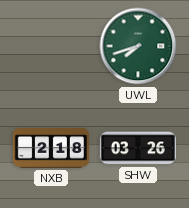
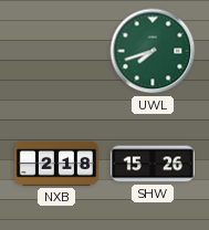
SHW: 03:26 -> 15:26
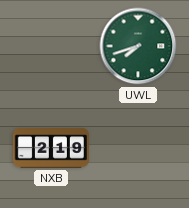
NXB: 2:18 -> 2:19
SHW: 15:26 -> none
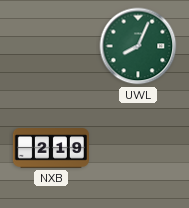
UWL: 7:42 -> 8:04
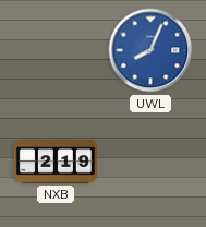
UWL dial: green -> blue
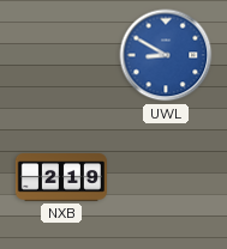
UWL: 8:04 -> 8:50
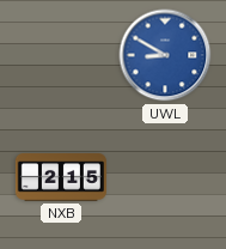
NXB: 2:19 -> 2:15
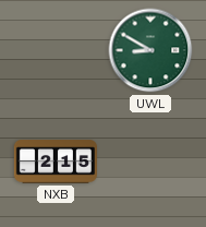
UWL dial: blue -> green
